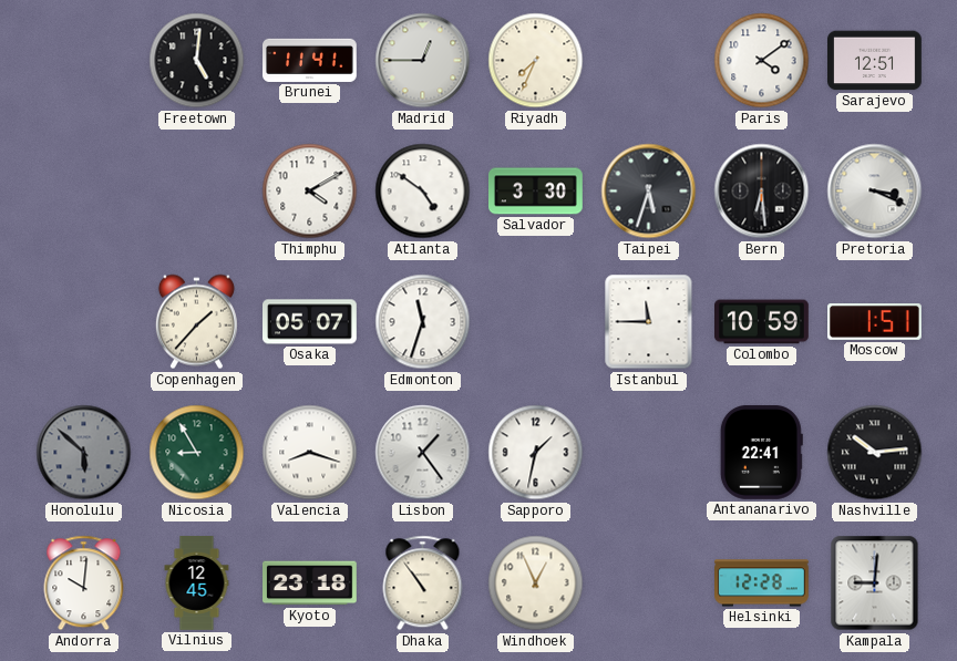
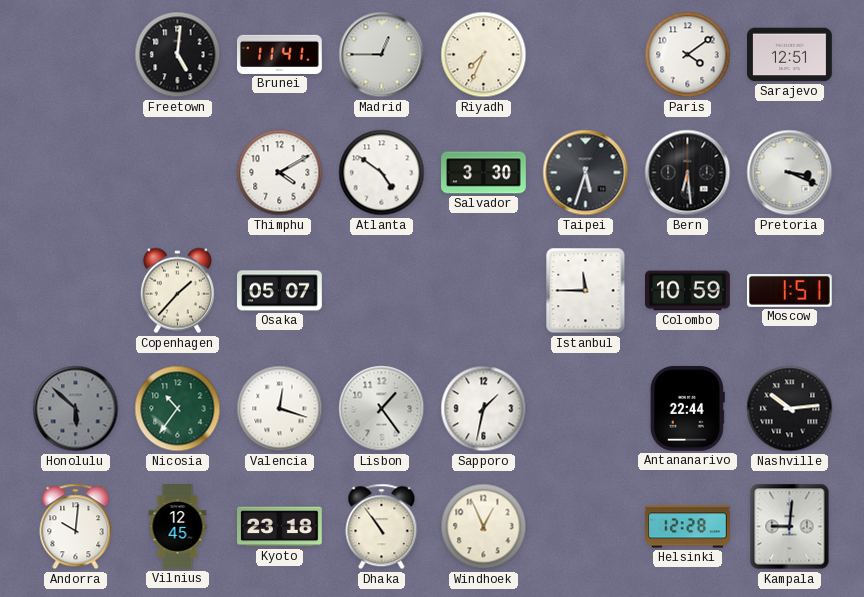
Edmonton: 11:33 -> none
Nicosia: 8:55 -> 10:36
Valencia: 8:18 -> 12:18
Antananarivo: 22:41 -> 22:44
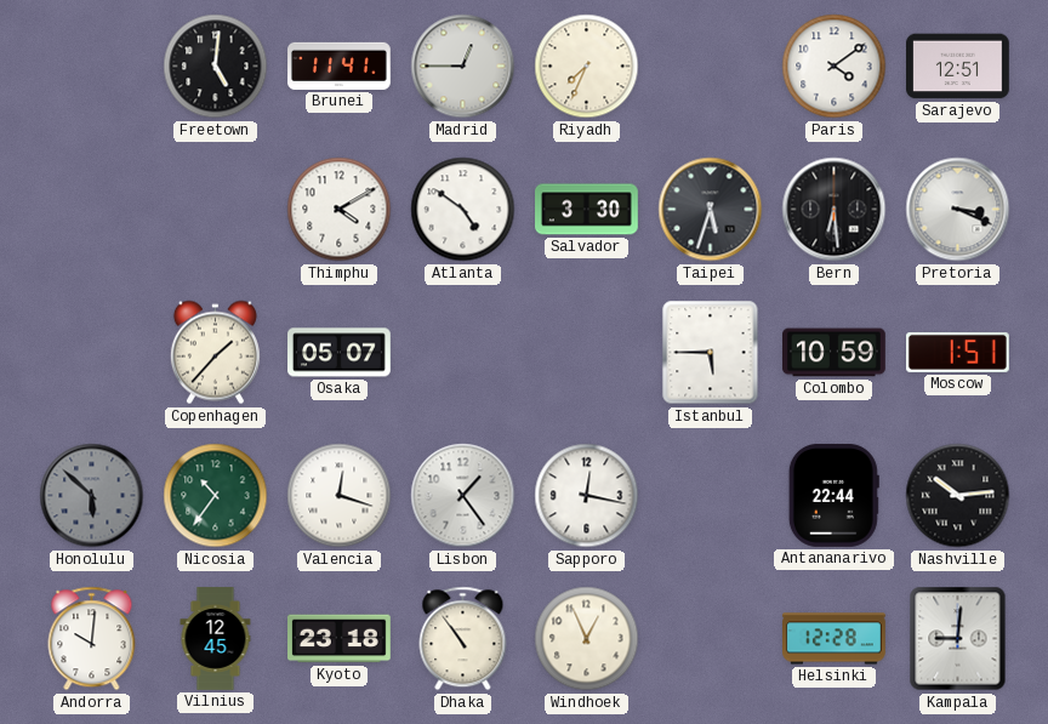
Istanbul: 11:45 -> 5:45
Sapporo: 1:32 -> 12:17
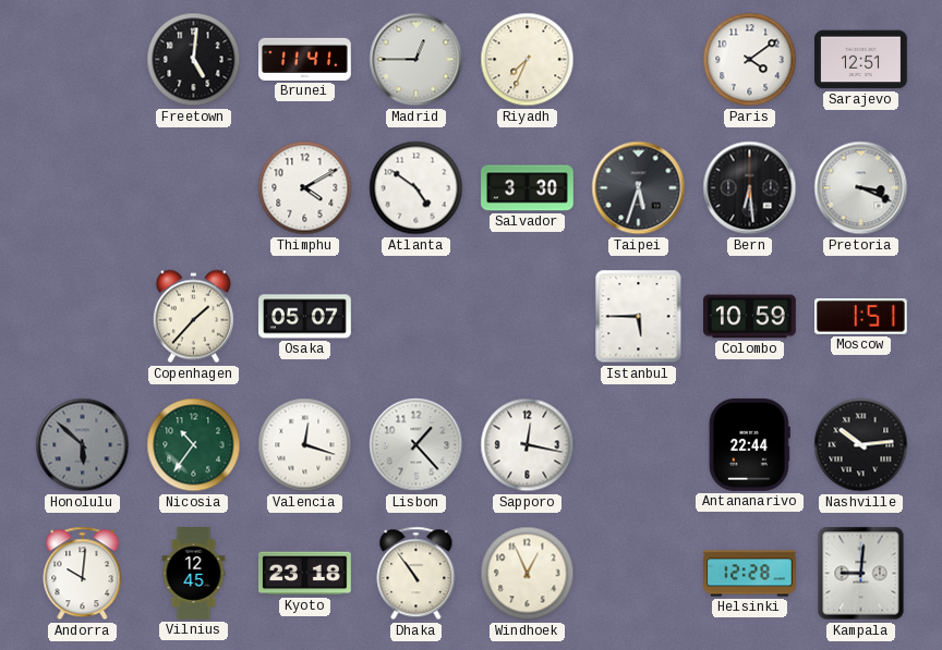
Lisbon: 1:24 -> 1:23
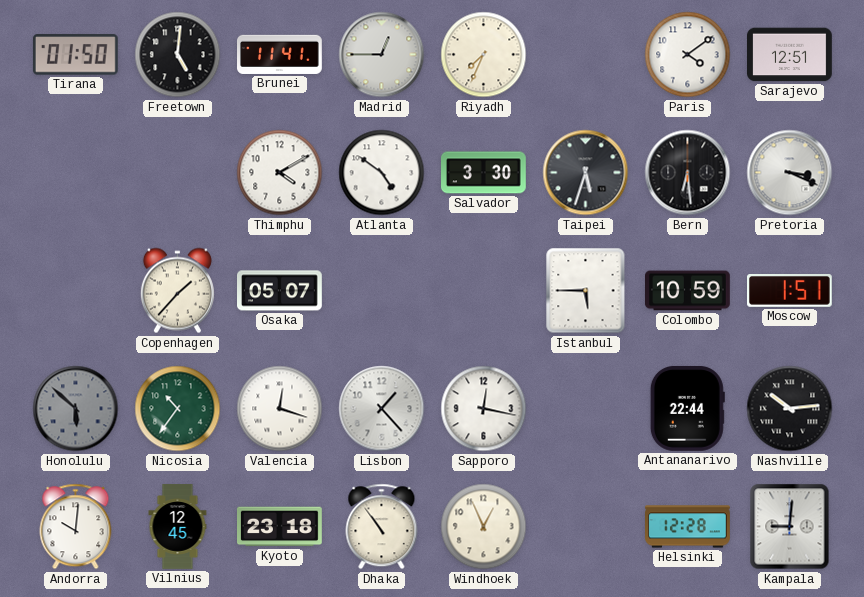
Tirana: none -> 01:50
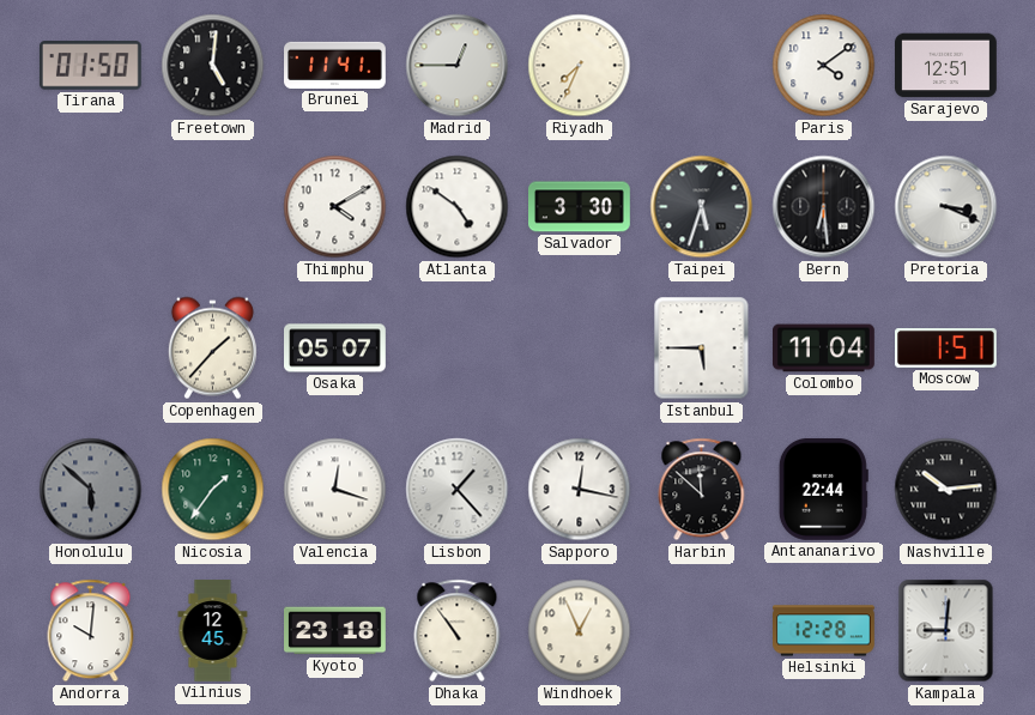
Colombo: 10:59 -> 11:04
Nicosia: 10:36 -> 1:36
Harbin: none -> 11:52
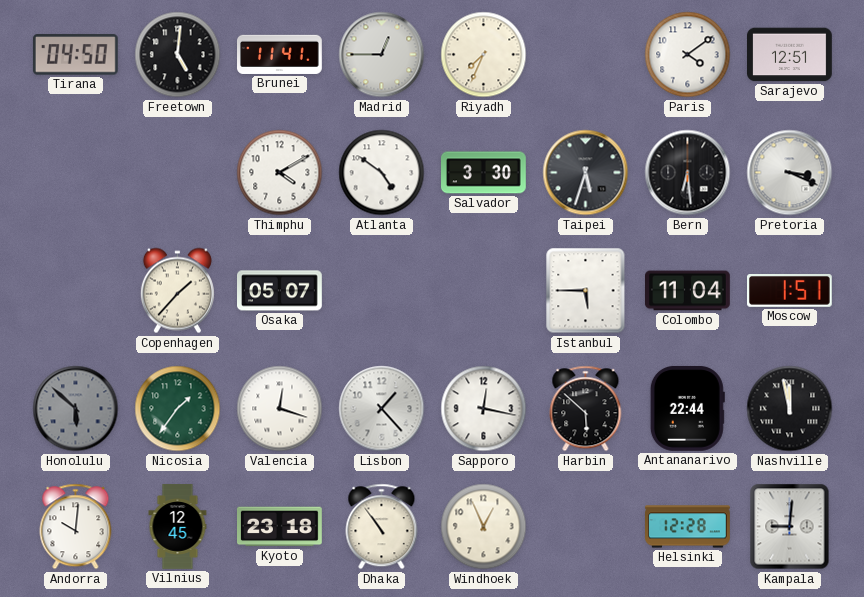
Tirana: 01:50 -> 04:50
Harbin: 11:52 -> 5:52
Nashville: 10:14 -> 11:58
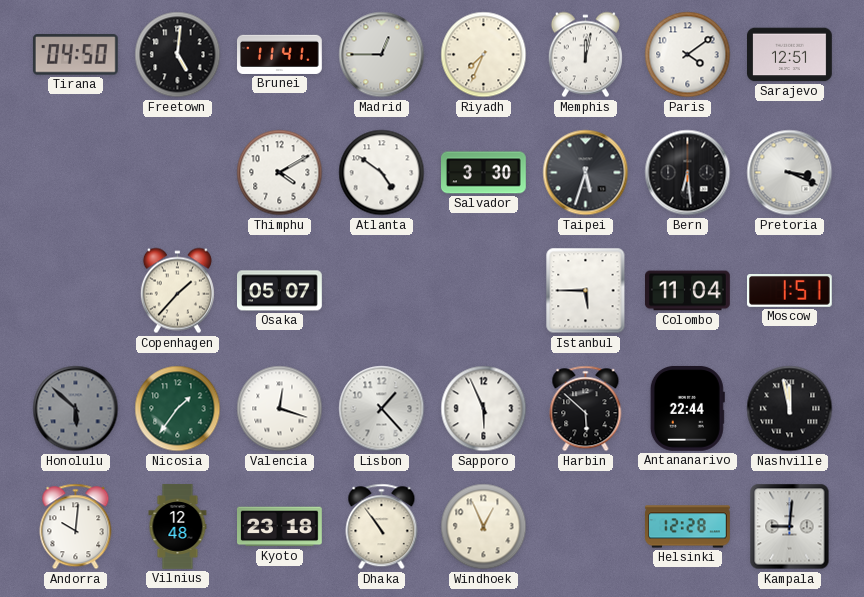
Memphis: none -> 12:02
Sapporo: 12:17 -> 5:56
Vilnius: 12:45 -> 12:48
